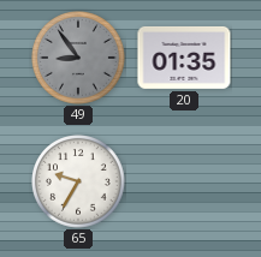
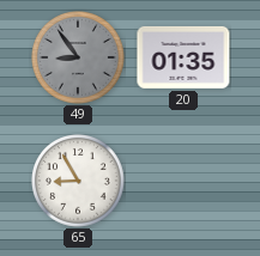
65: 9:35 -> 8:55
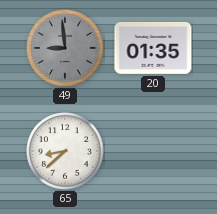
49: 8:54 -> 8:59
65: 8:55 -> 8:38
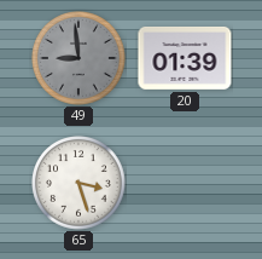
20: 01:35 -> 01:39
65: 8:38 -> 3:27
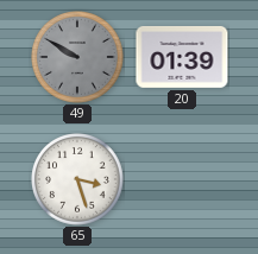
49: 8:59 -> 9:50
